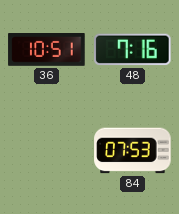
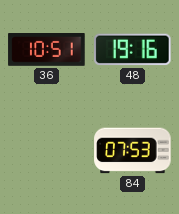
48: 7:16 -> 19:16
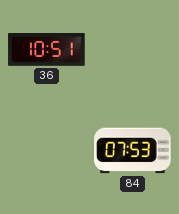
48: 19:16 -> none
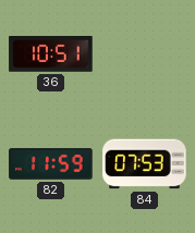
82: none -> 11:59
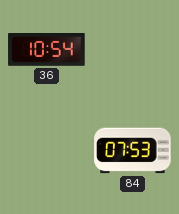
36: 10:51 -> 10:54
82: 11:59 -> none
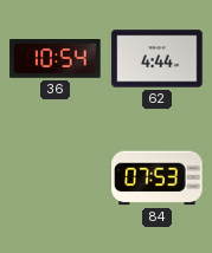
62: none -> 4:44
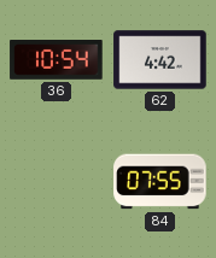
62: 4:44 -> 4:42
84: 07:53 -> 07:55
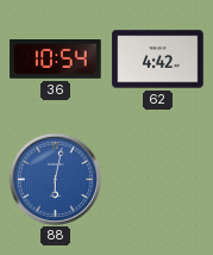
88: none -> 6:02
84: 07:55 -> none
